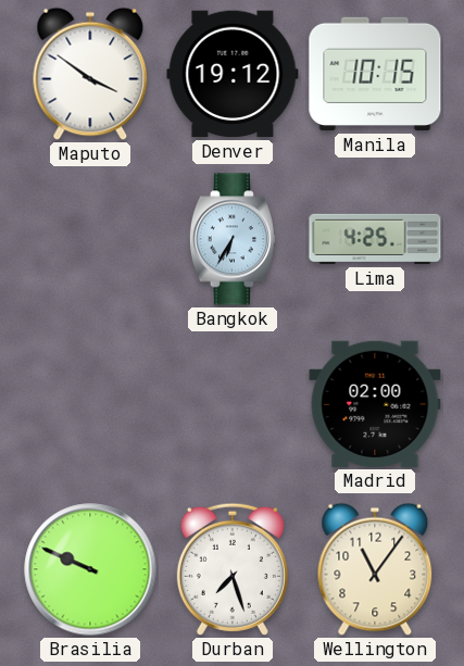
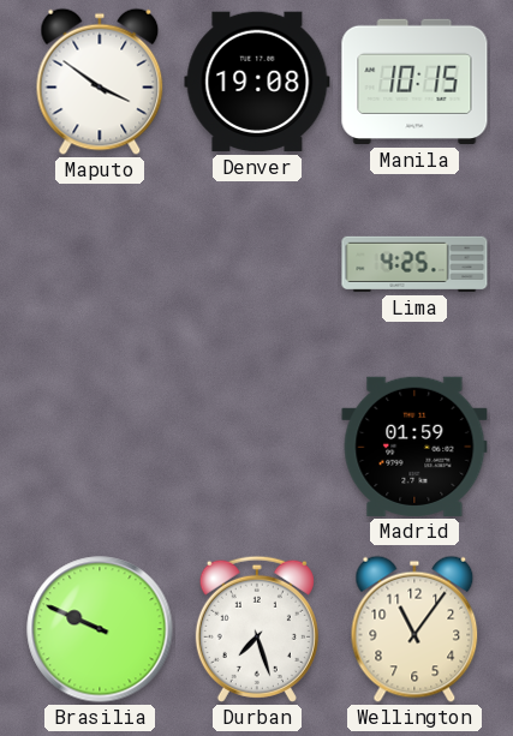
Denver: 19:12 -> 19:08
Bangkok: 6:35 -> none
Madrid: 02:00 -> 01:59
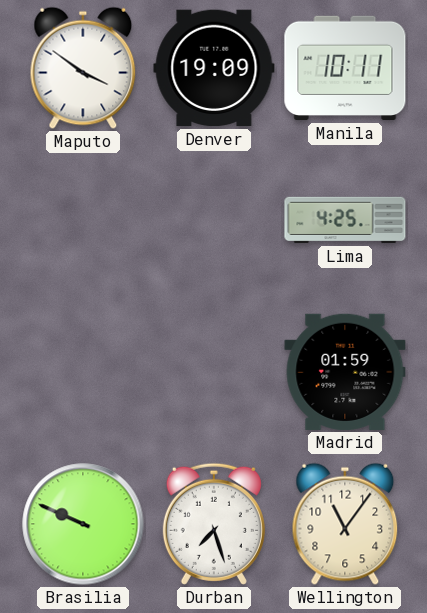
Denver: 19:08 -> 19:09
Manila: 10:15 -> 10:11
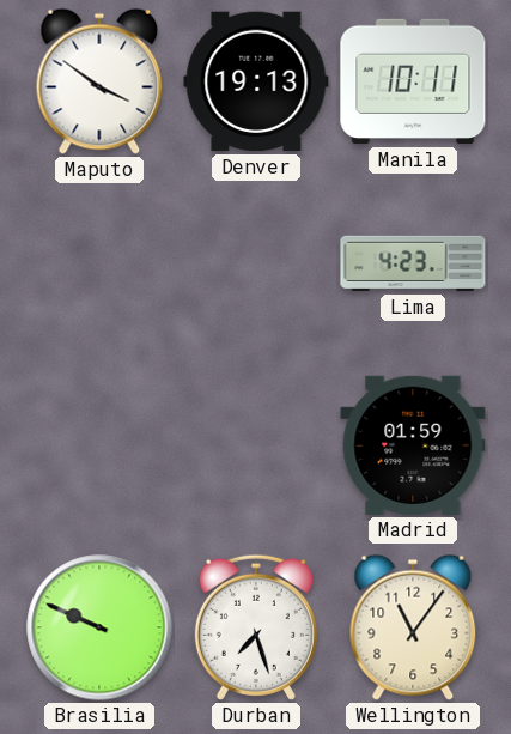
Denver: 19:09 -> 19:13
Lima: 4:25 -> 4:23
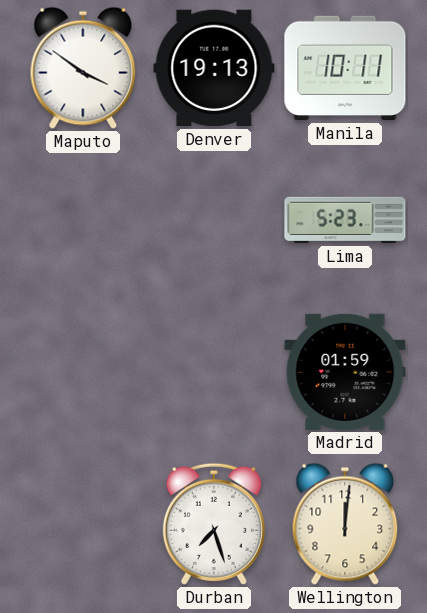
Lima: 4:23 -> 5:23
Brasilia: 9:49 -> none
Wellington: 11:06 -> 12:01
